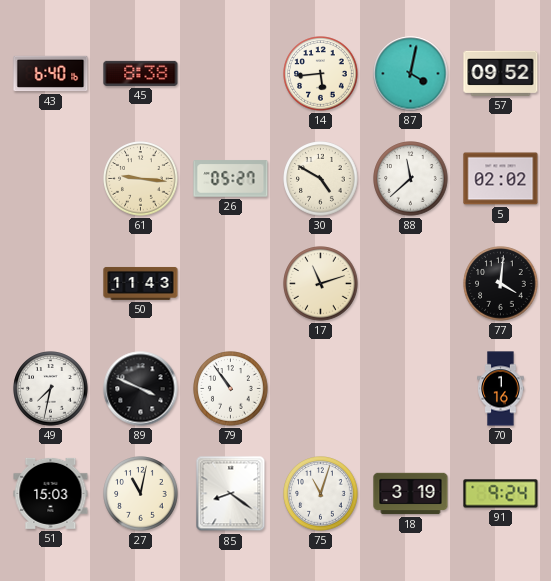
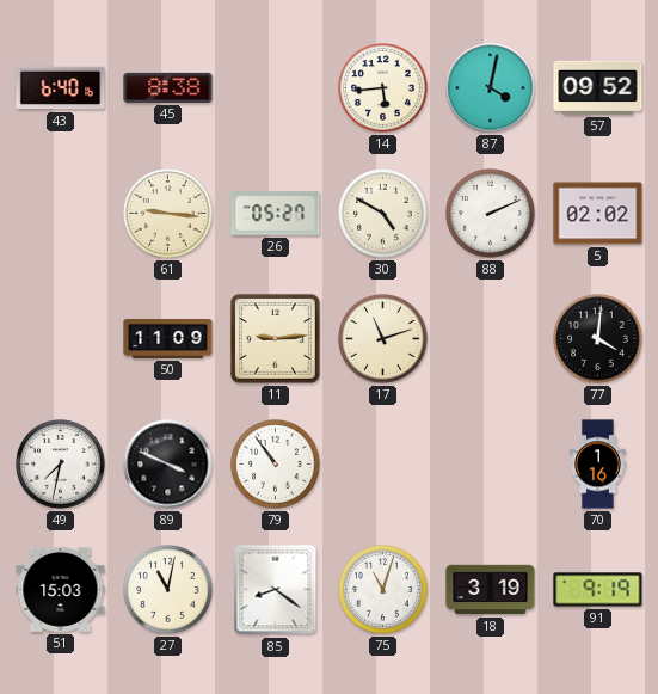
88: 11:38 -> 2:11
50: 11:43 -> 11:09
11: none -> 9:14
91: 9:24 -> 9:19
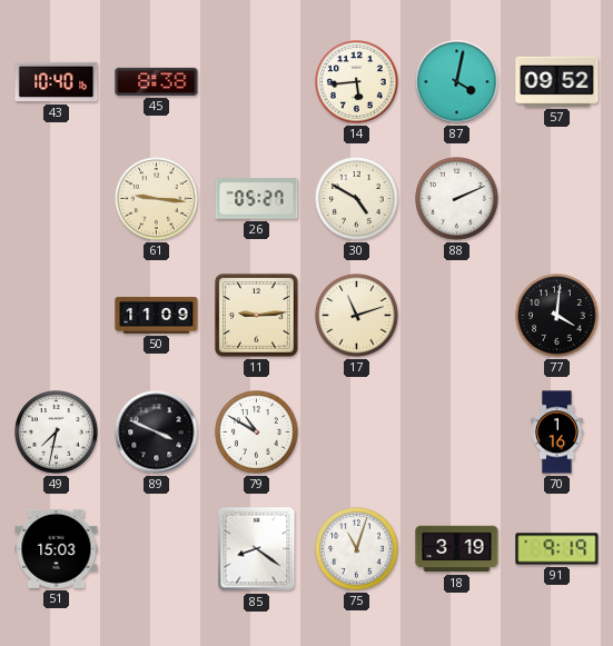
43: 6:40 -> 10:40
5: 02:02 -> none
79: 10:54 -> 10:50
27: 11:02 -> none
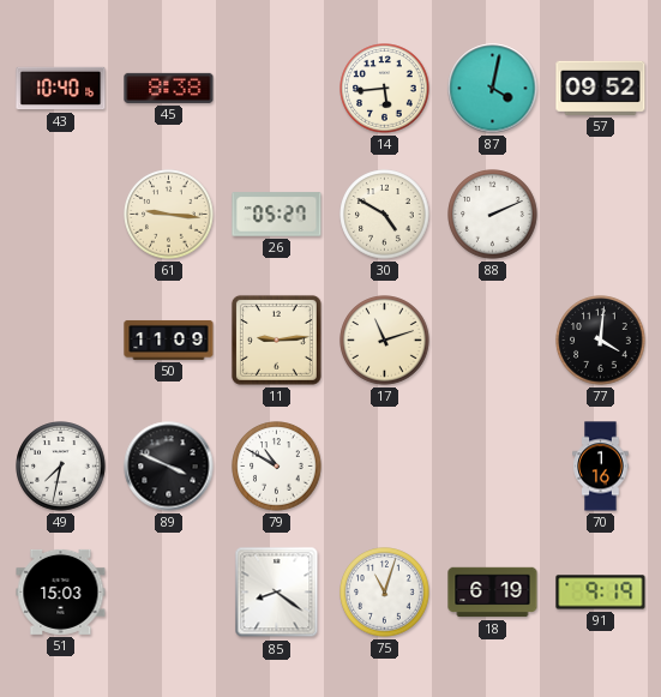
18: 3:19 -> 6:19
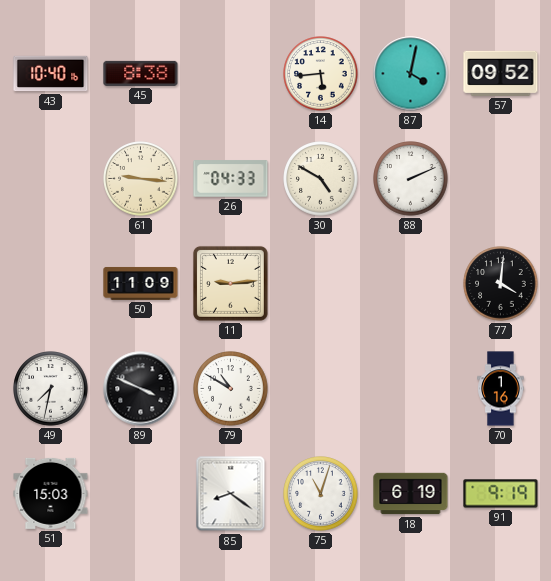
26: 05:27 -> 04:33
17: 11:12 -> none
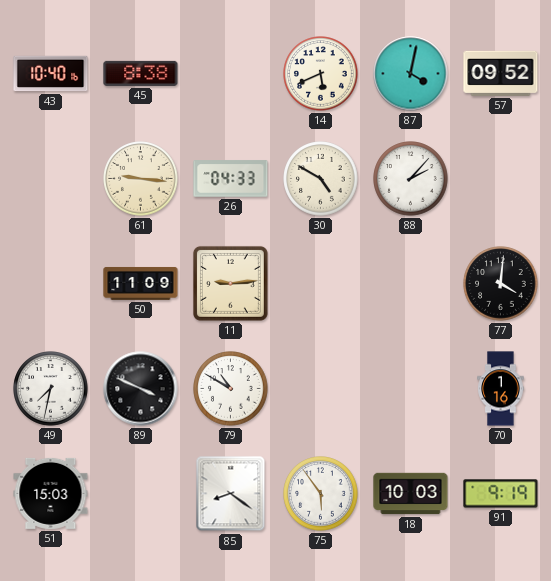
14: 5:44 -> 5:41
88: 2:11 -> 2:07
75: 11:03 -> 5:54
18: 6:19 -> 10:03
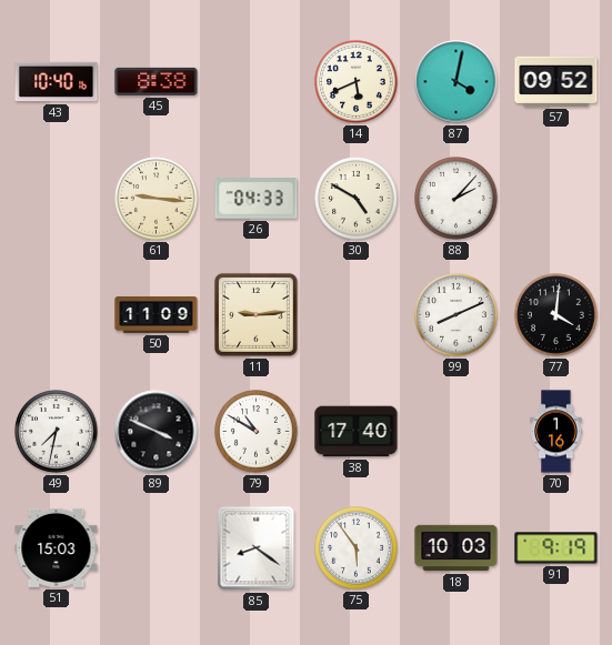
99: none -> 8:11
38: none -> 17:40
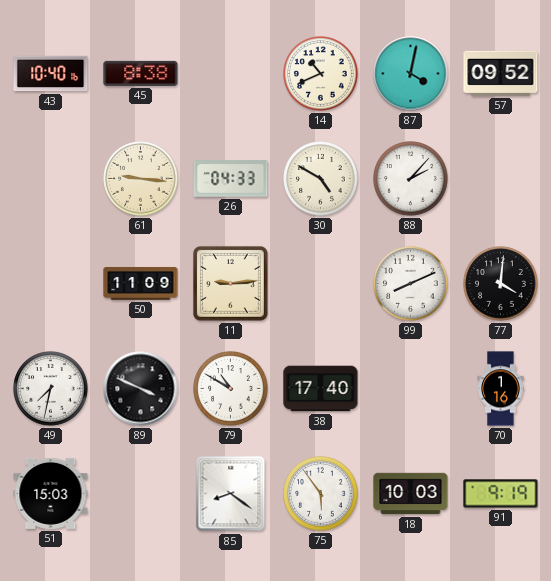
14: 5:41 -> 10:41
